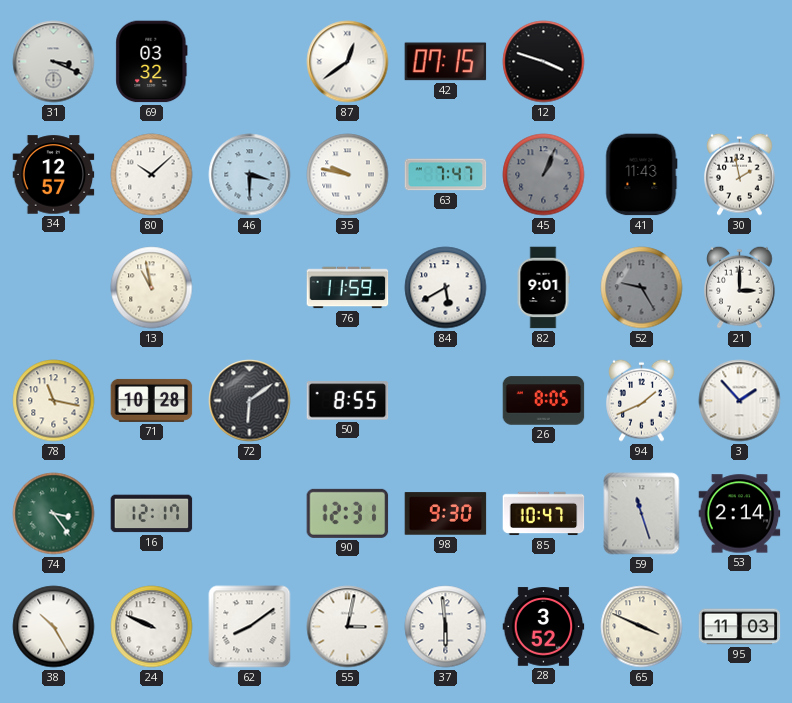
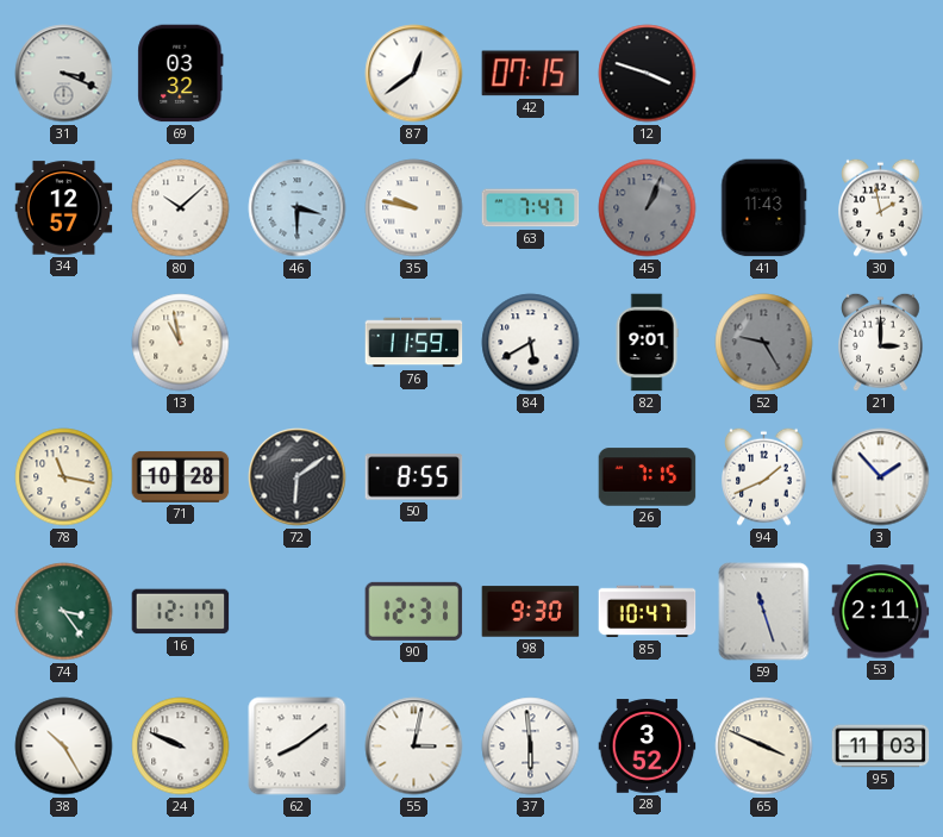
26: 8:05 -> 7:15
53: 2:14 -> 2:11
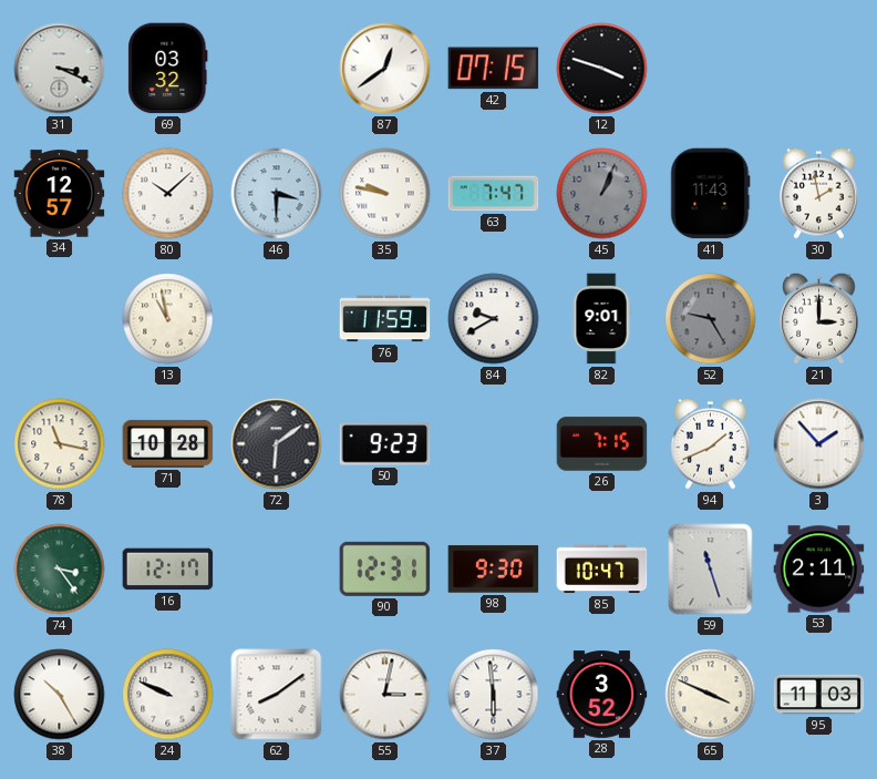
84: 5:40 -> 9:40
50: 8:55 -> 9:23
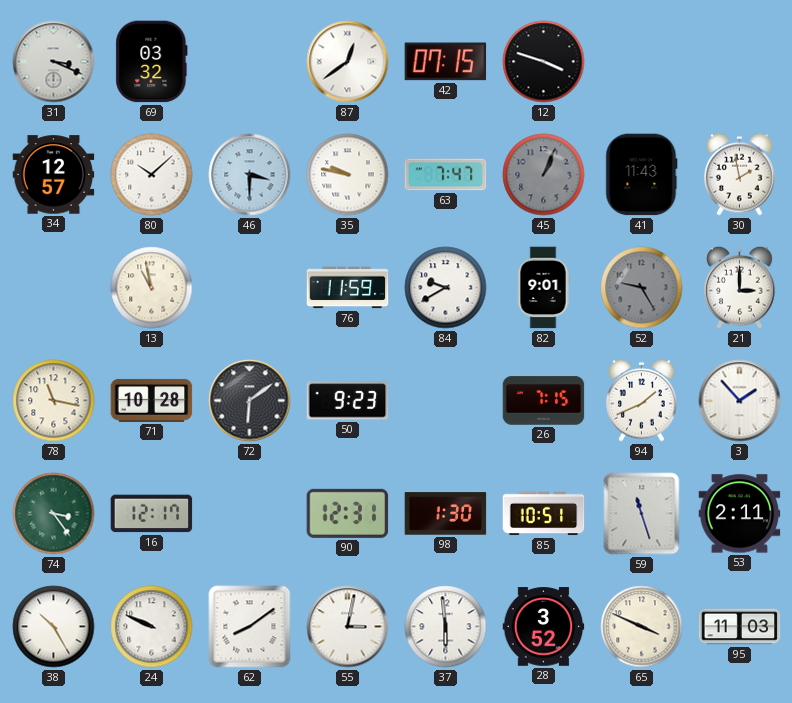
98: 9:30 -> 1:30
85: 10:47 -> 10:51
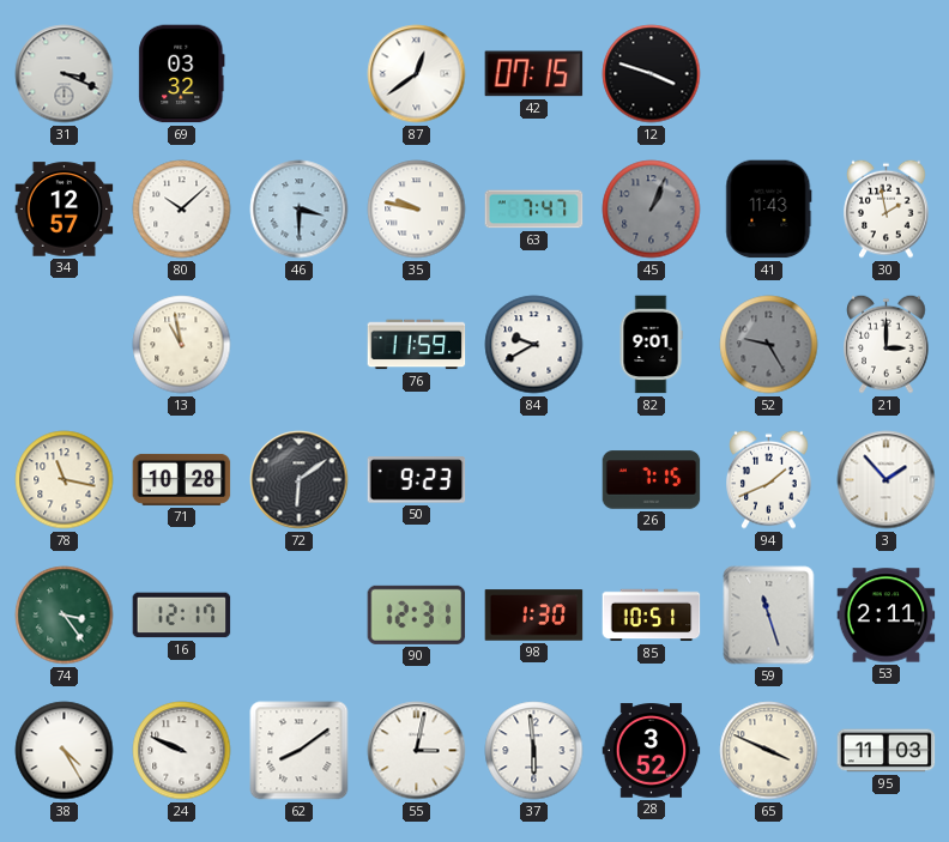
38: 10:25 -> 4:25
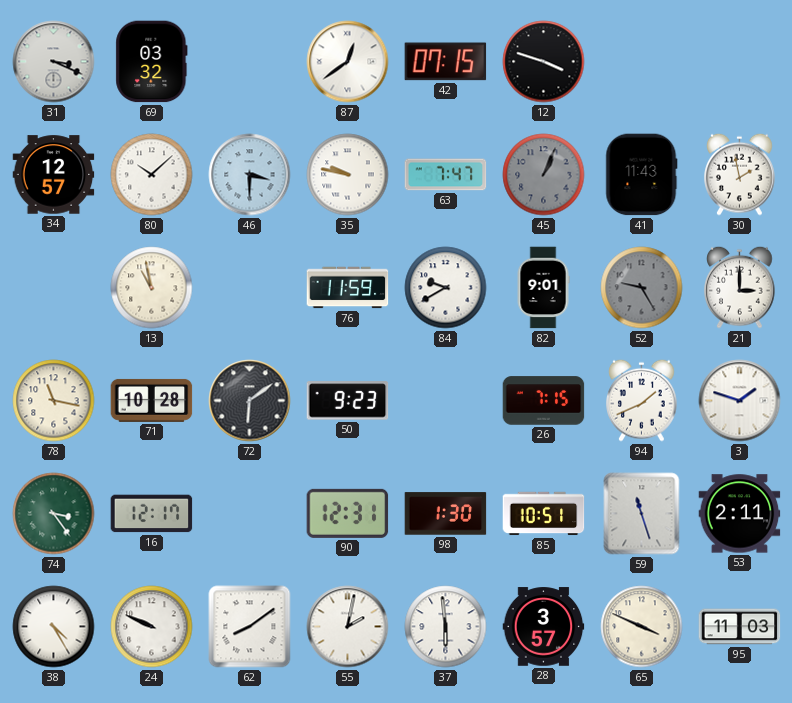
3: 1:53 -> 1:48
55: 3:02 -> 2:02
28: 3:52 -> 3:57
